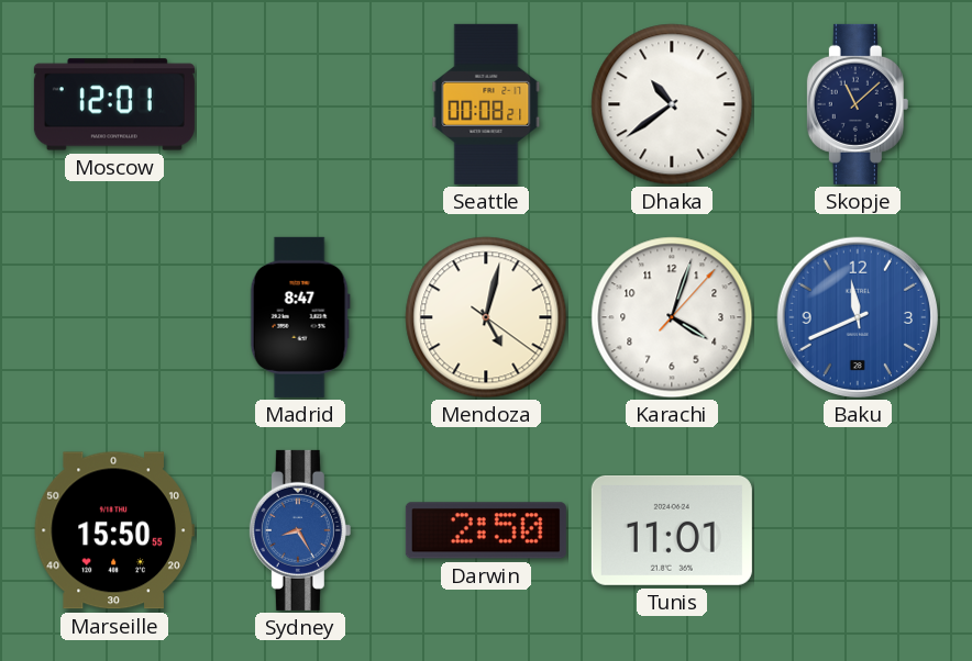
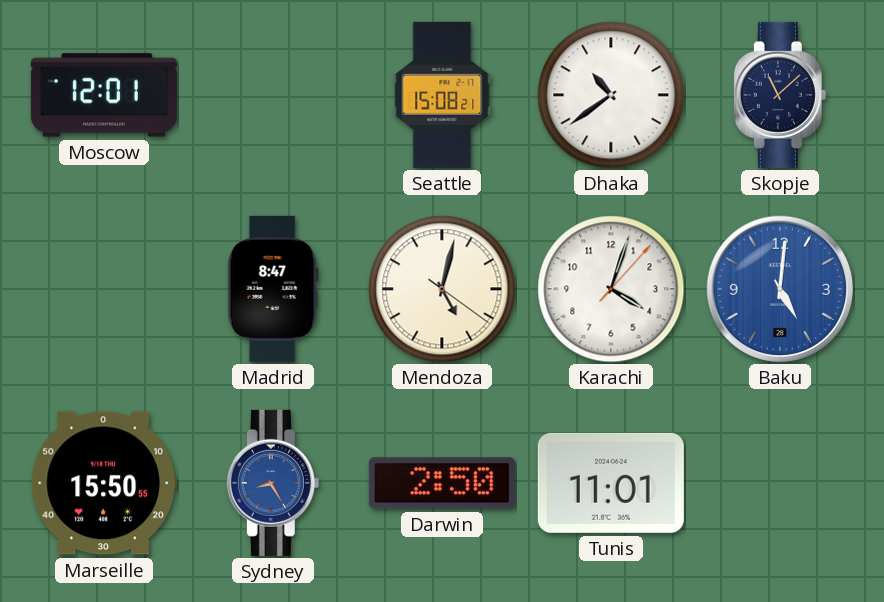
Seattle: 00:08 -> 15:08
Baku: 11:41 -> 5:01
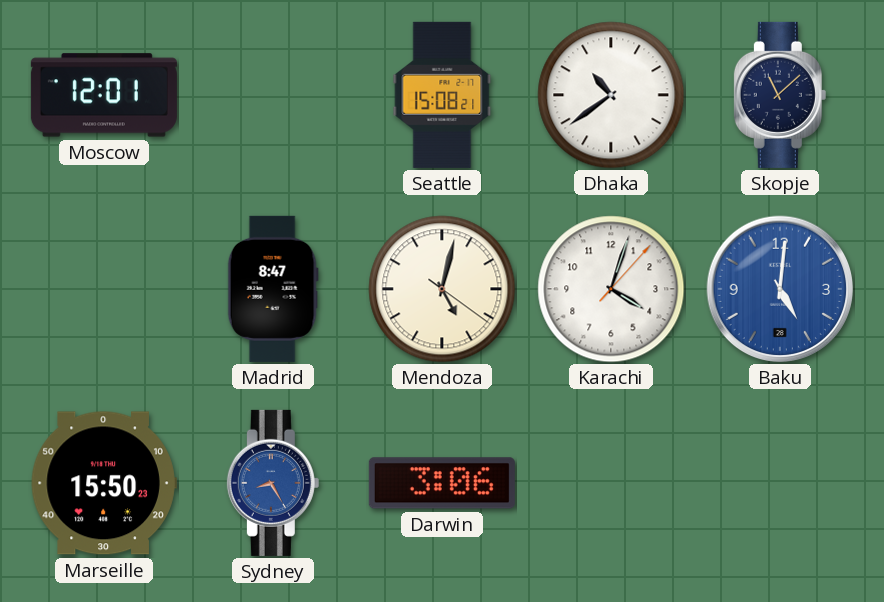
Marseille: 15:50:55 -> 15:50:23
Darwin: 2:50 -> 3:06
Tunis: 11:01 -> none
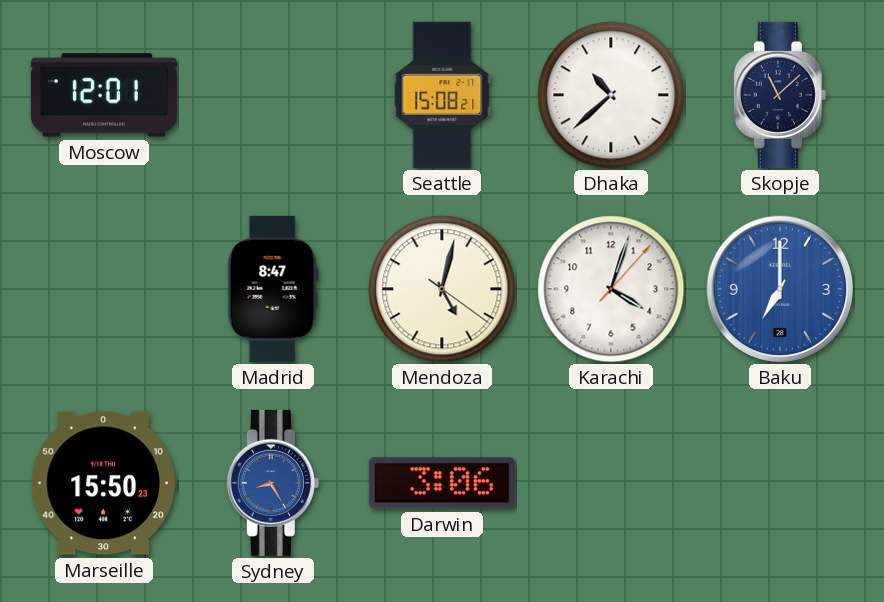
Dhaka: 10:39 -> 10:38
Baku: 5:01 -> 7:00
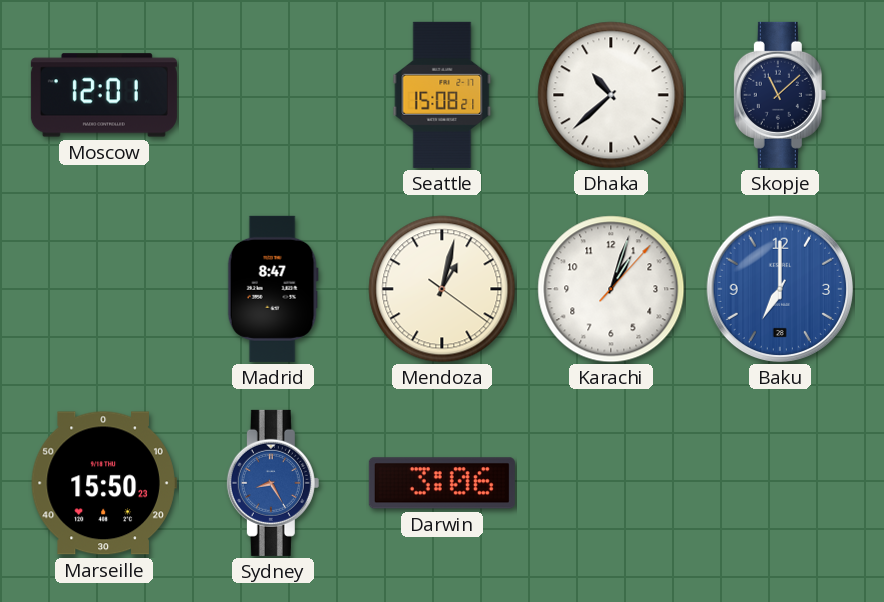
Mendoza: 5:02 -> 1:02
Karachi: 4:03 -> 1:03
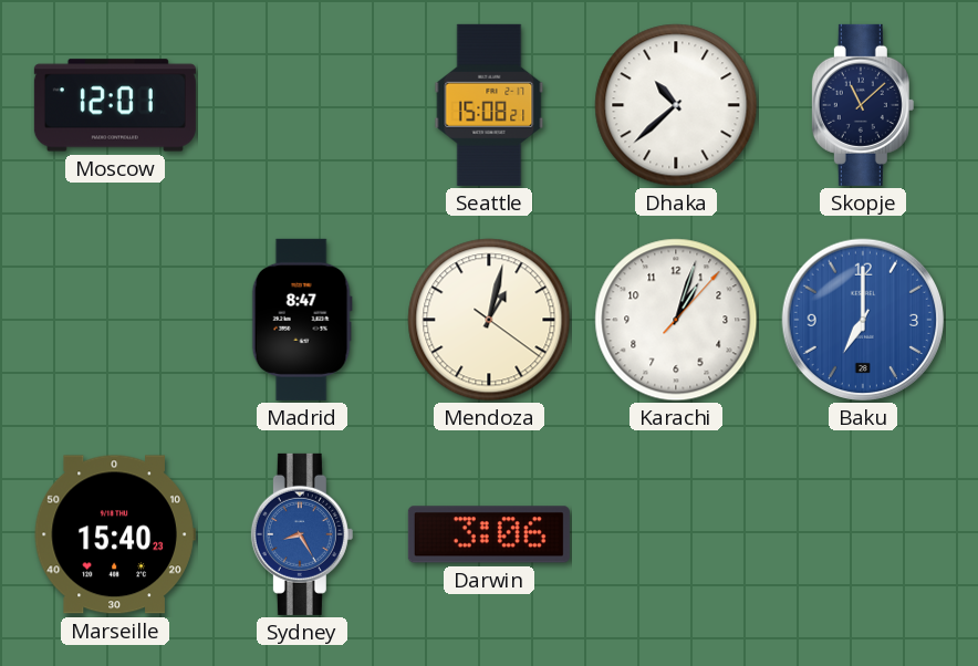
Marseille: 15:50 -> 15:40
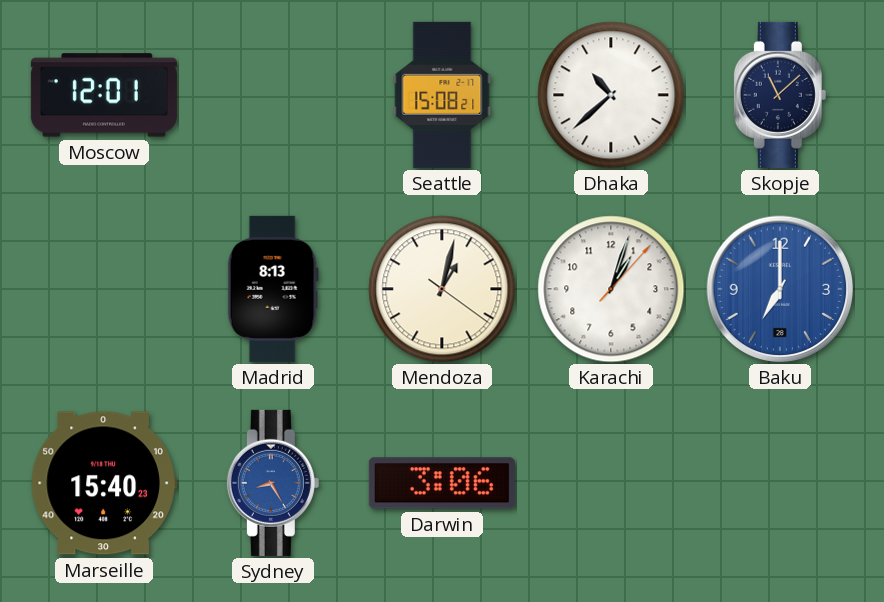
Madrid: 8:47 -> 8:13
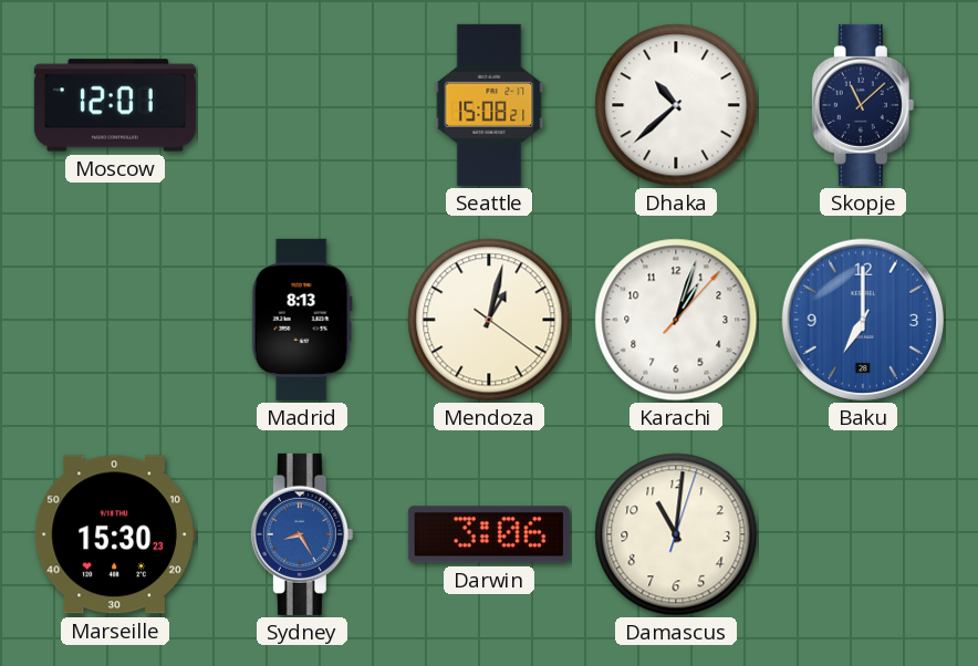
Marseille: 15:40 -> 15:30
Damascus: none -> 11:01
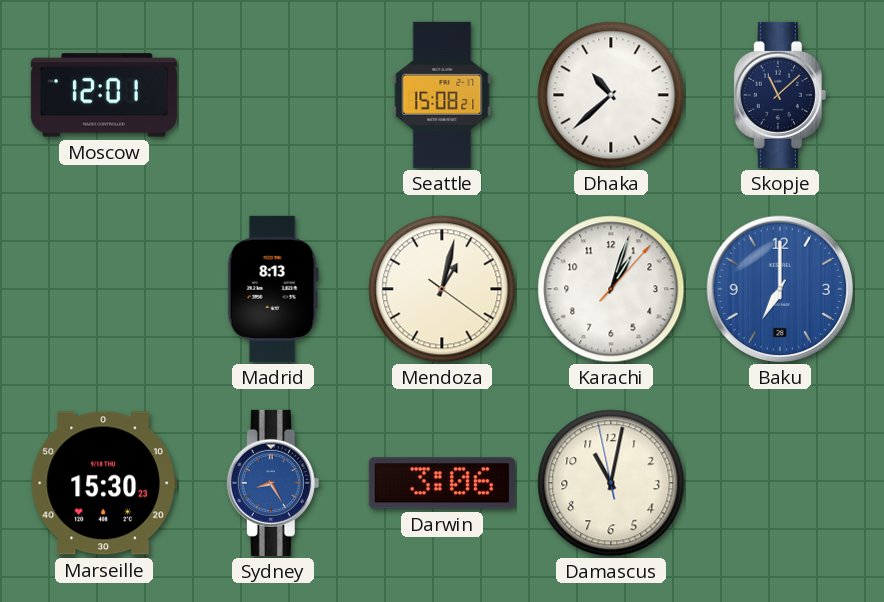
Damascus: 11:01:03 -> 11:01:58
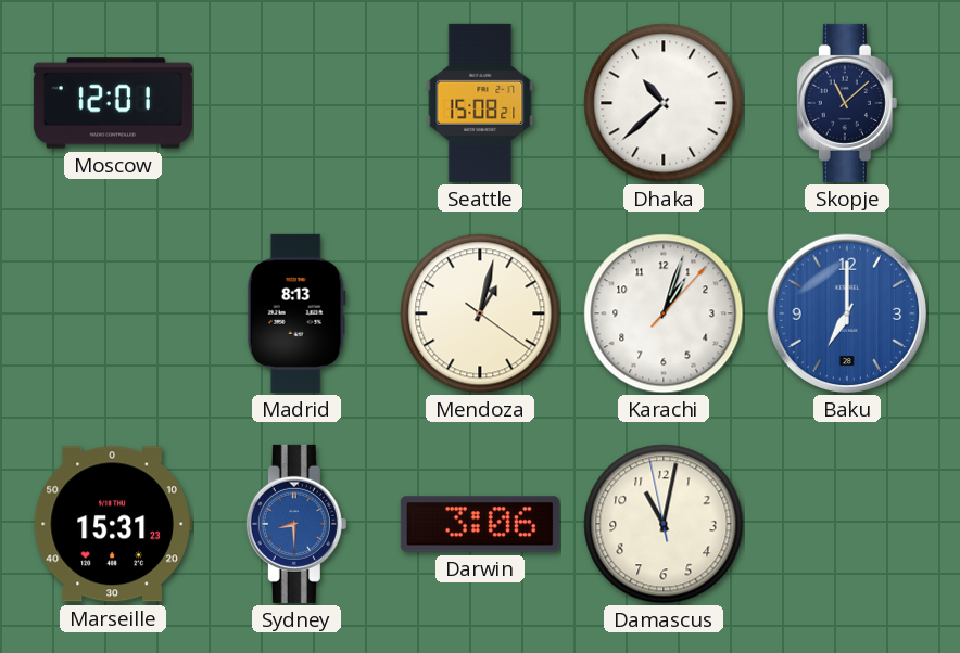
Marseille: 15:30 -> 15:31
Sydney: 8:25 -> 8:30
